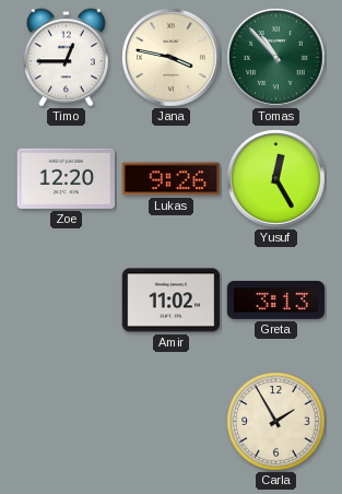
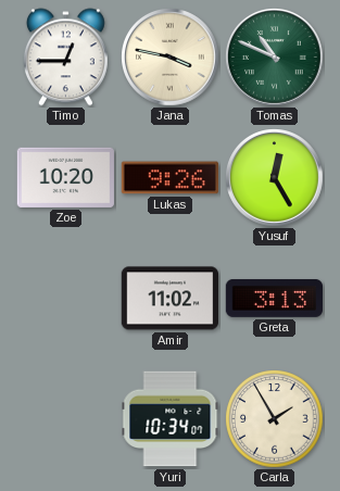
Tomas: 10:53 -> 10:49
Zoe: 12:20 -> 10:20
Yuri: none -> 10:34
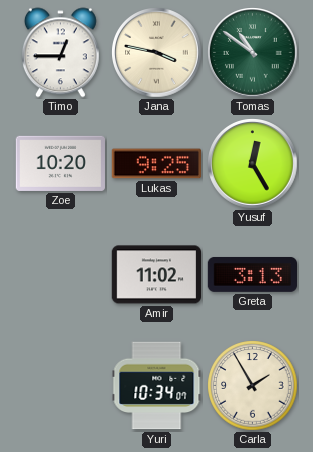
Tomas: 10:49 -> 10:51
Lukas: 9:26 -> 9:25
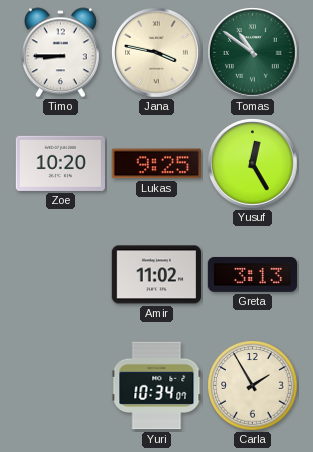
Timo: 12:45 -> 8:45
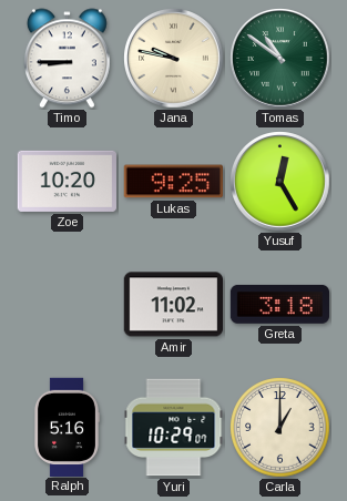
Jana: 3:47 -> 9:47
Greta: 3:13 -> 3:18
Ralph: none -> 5:16
Yuri: 10:34 -> 10:29
Carla: 1:55 -> 1:00
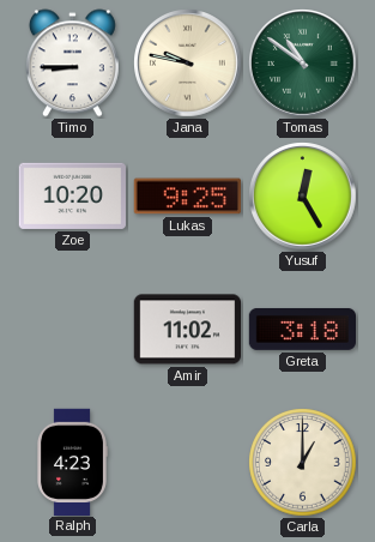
Ralph: 5:16 -> 4:23
Yuri: 10:29 -> none
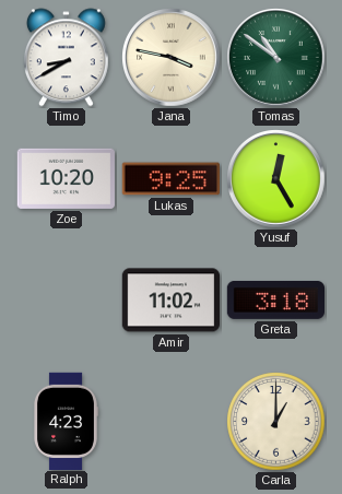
Timo: 8:45 -> 8:40
Jana: 9:47 -> 3:47
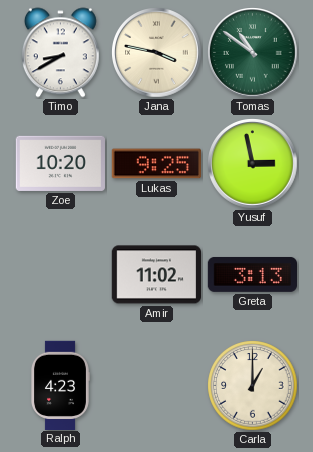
Yusuf: 12:25 -> 2:58
Greta: 3:18 -> 3:13
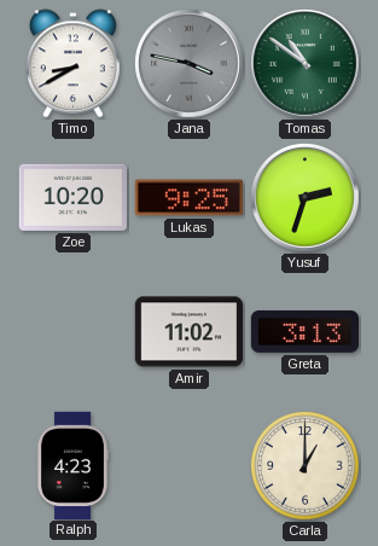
Jana dial: cream -> grey
Yusuf: 2:58 -> 2:33
